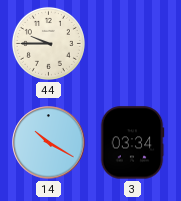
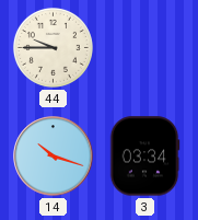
14: 10:20 -> 10:18
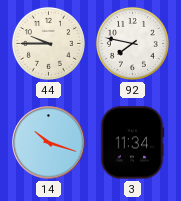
92: none -> 7:47
3: 03:34 -> 11:34
